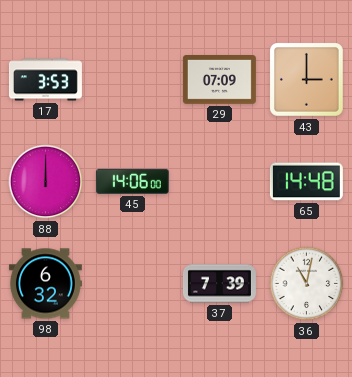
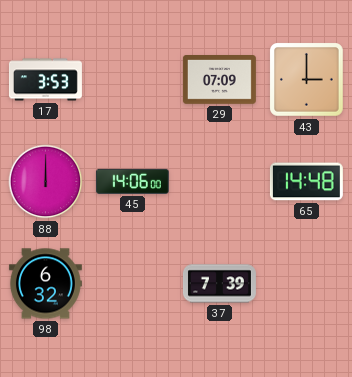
36: 11:02 -> none
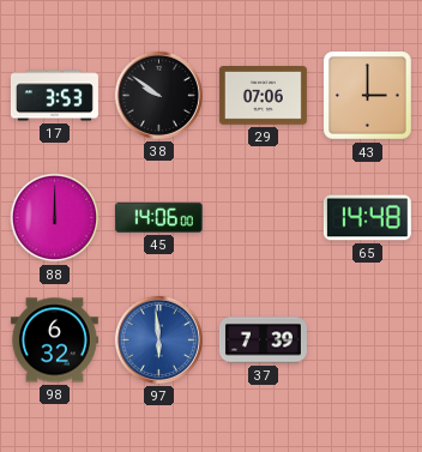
38: none -> 9:51
29: 07:09 -> 07:06
97: none -> 5:59
